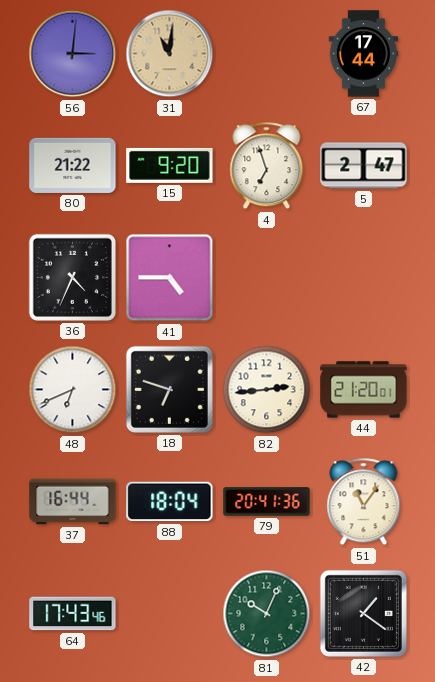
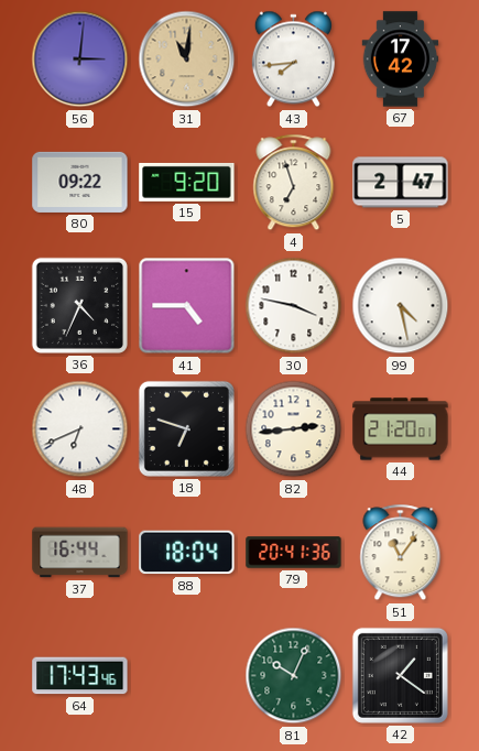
43: none -> 7:44
67: 17:44 -> 17:42
80: 21:22 -> 09:22
30: none -> 3:47
99: none -> 4:28
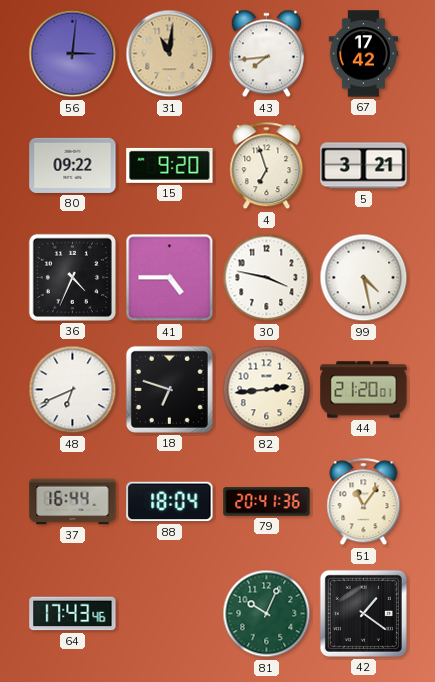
5: 2:47 -> 3:21
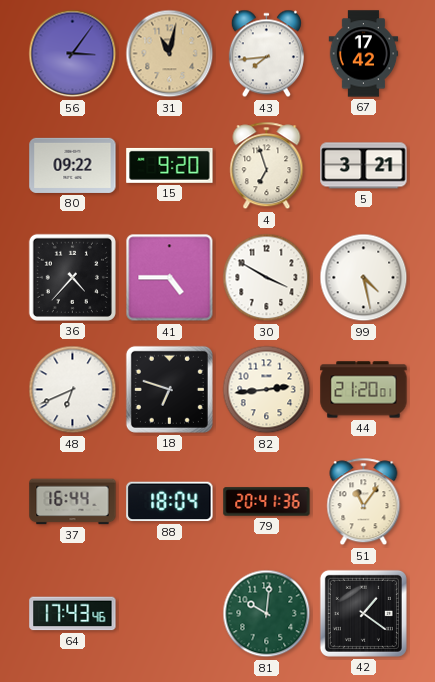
56: 3:01 -> 3:06
31: 11:01 -> 11:02
36: 4:34 -> 4:37
30: 3:47 -> 3:50
81: 10:04 -> 10:01
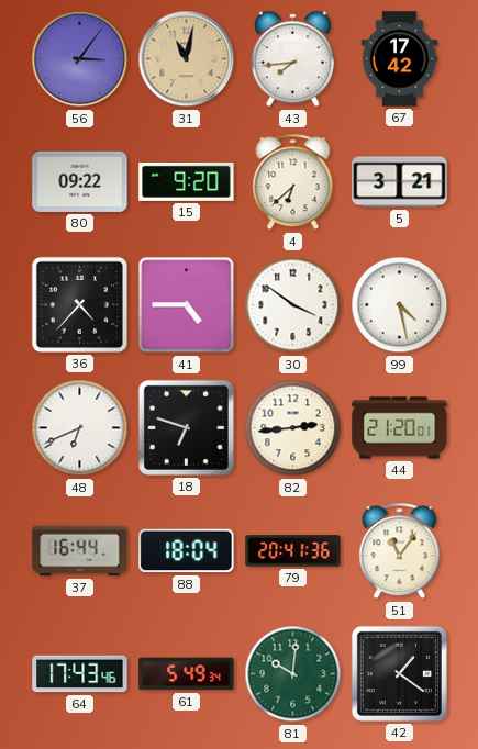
4: 6:57 -> 6:38
30: 3:50 -> 3:51
61: none -> 5:49
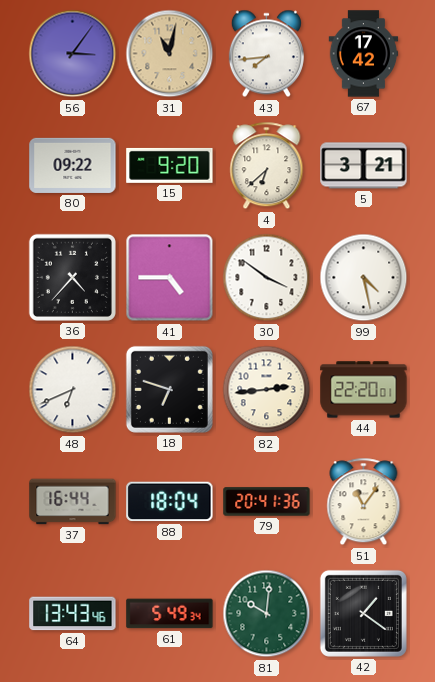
44: 21:20 -> 22:20
64: 17:43 -> 13:43
